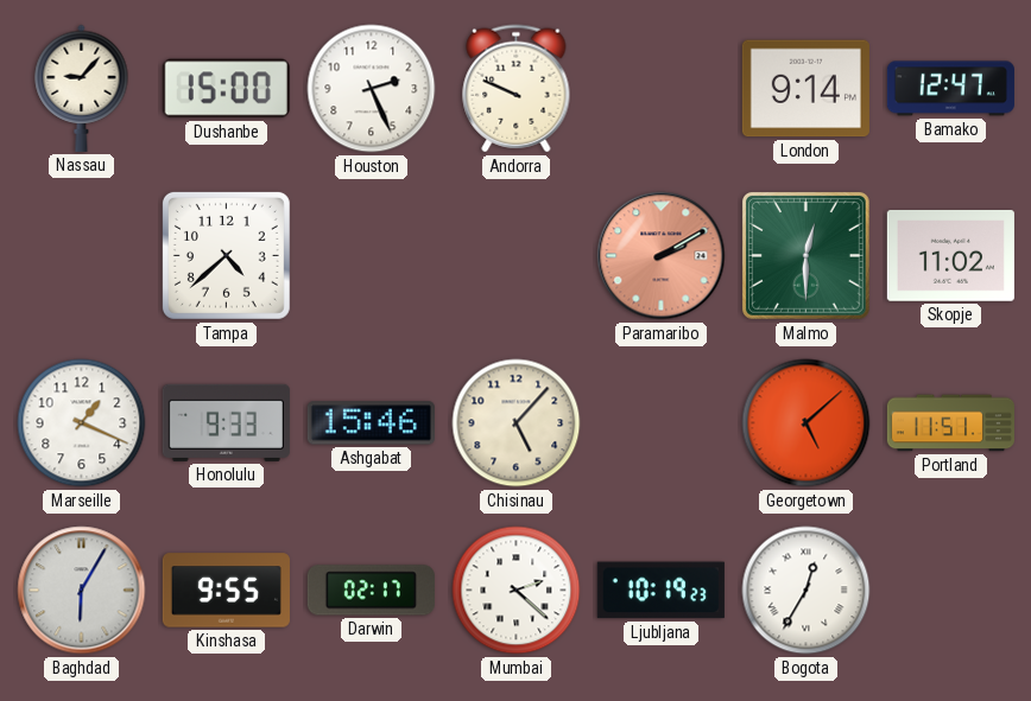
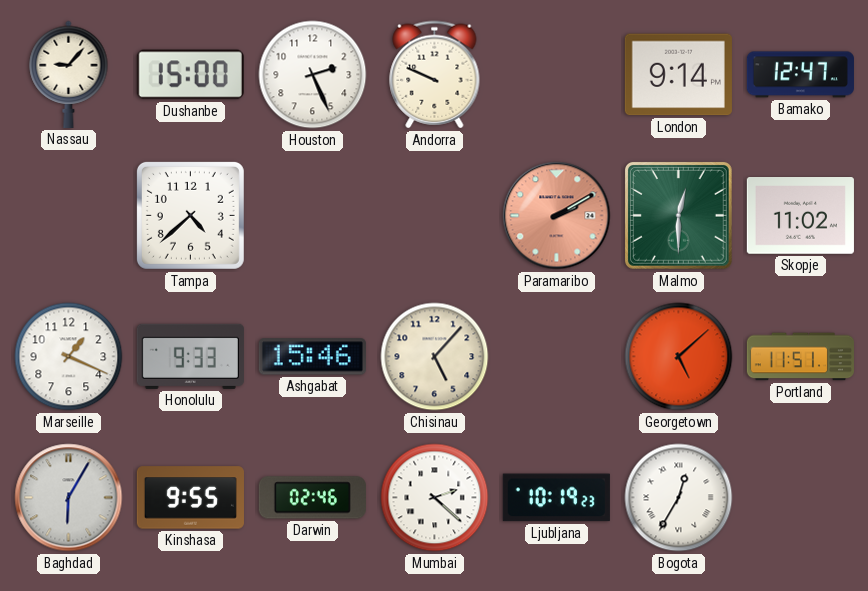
Darwin: 02:17 -> 02:46
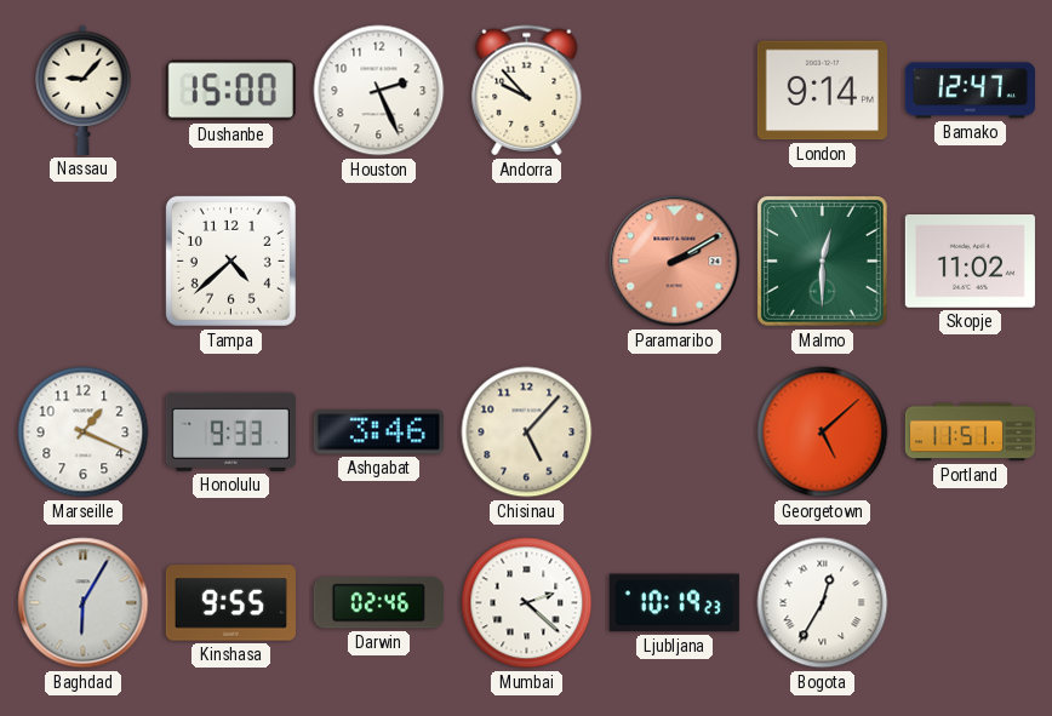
Andorra: 9:49 -> 9:53
Ashgabat: 15:46 -> 3:46
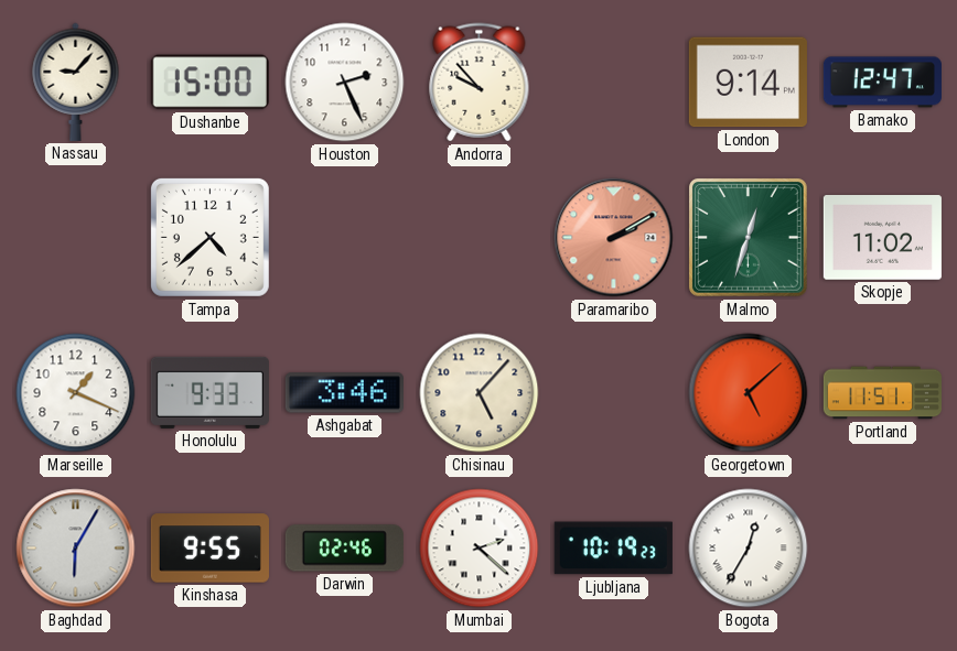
Malmo: 12:30 -> 12:33
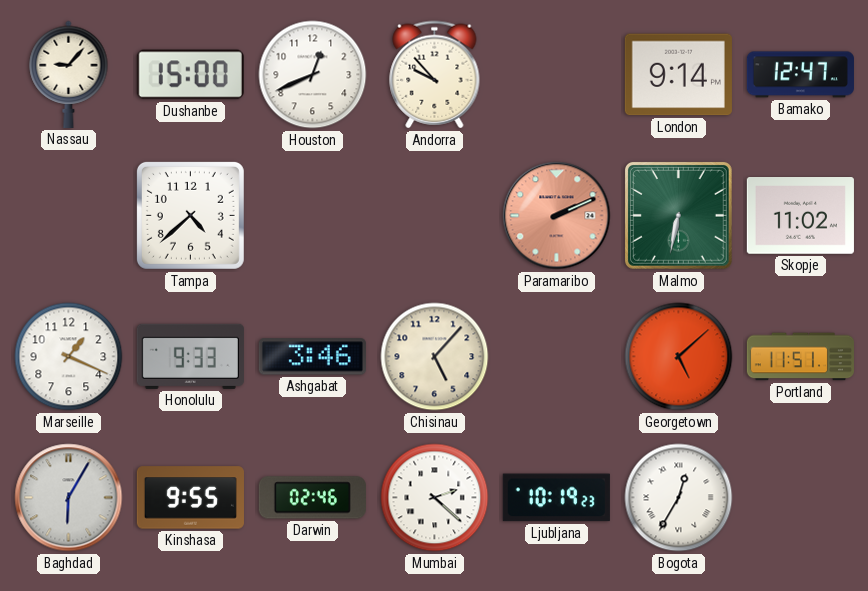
Houston: 2:26 -> 12:41
Paramaribo: 2:10 -> 2:11
Malmo: 12:33 -> 6:32
